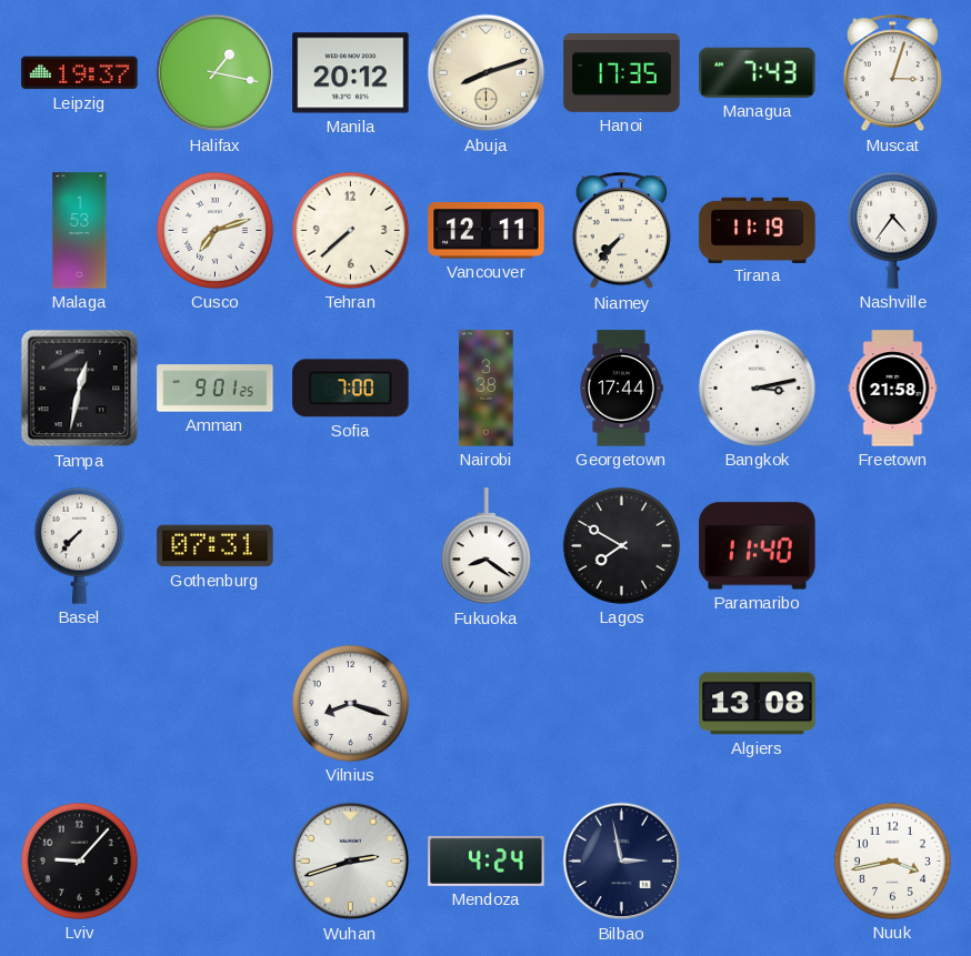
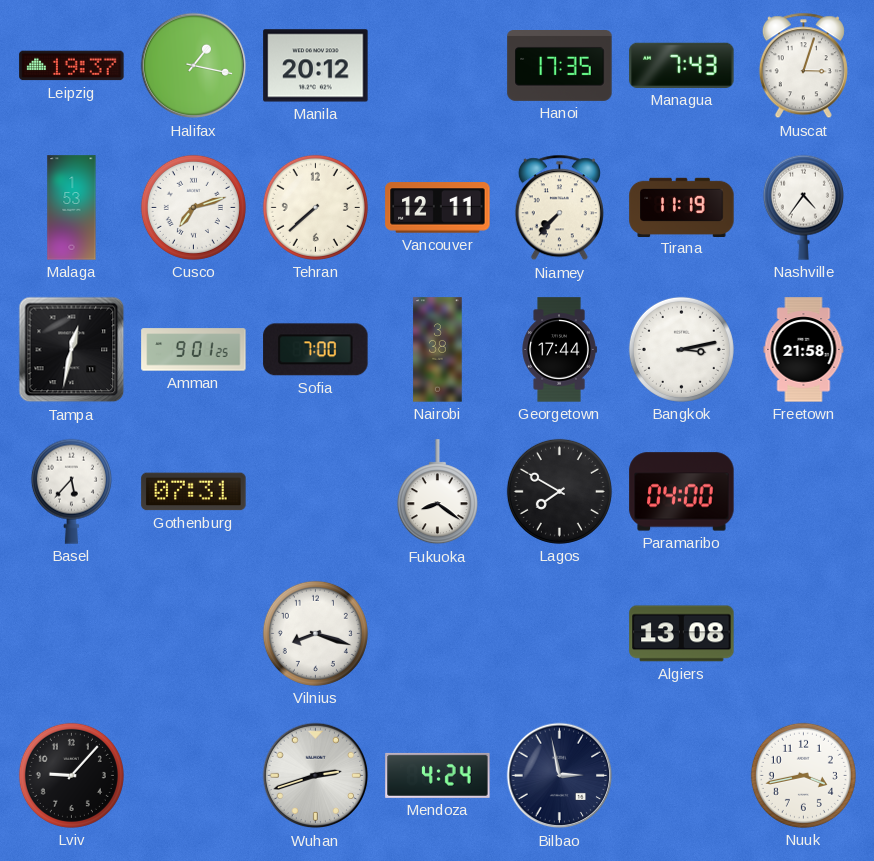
Abuja: 8:12 -> none
Basel: 7:37 -> 5:37
Paramaribo: 11:40 -> 04:00
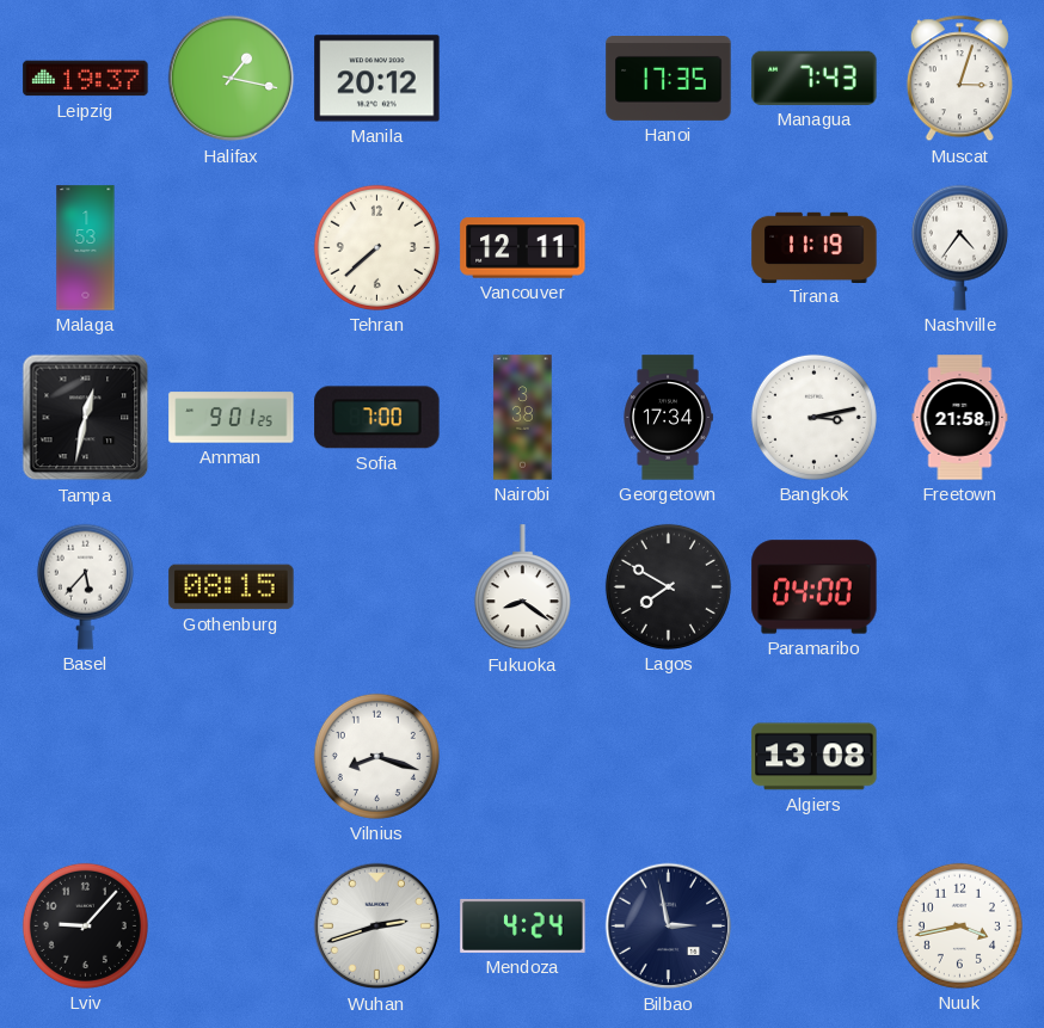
Cusco: 7:12 -> none
Niamey: 7:37 -> none
Georgetown: 17:44 -> 17:34
Gothenburg: 07:31 -> 08:15
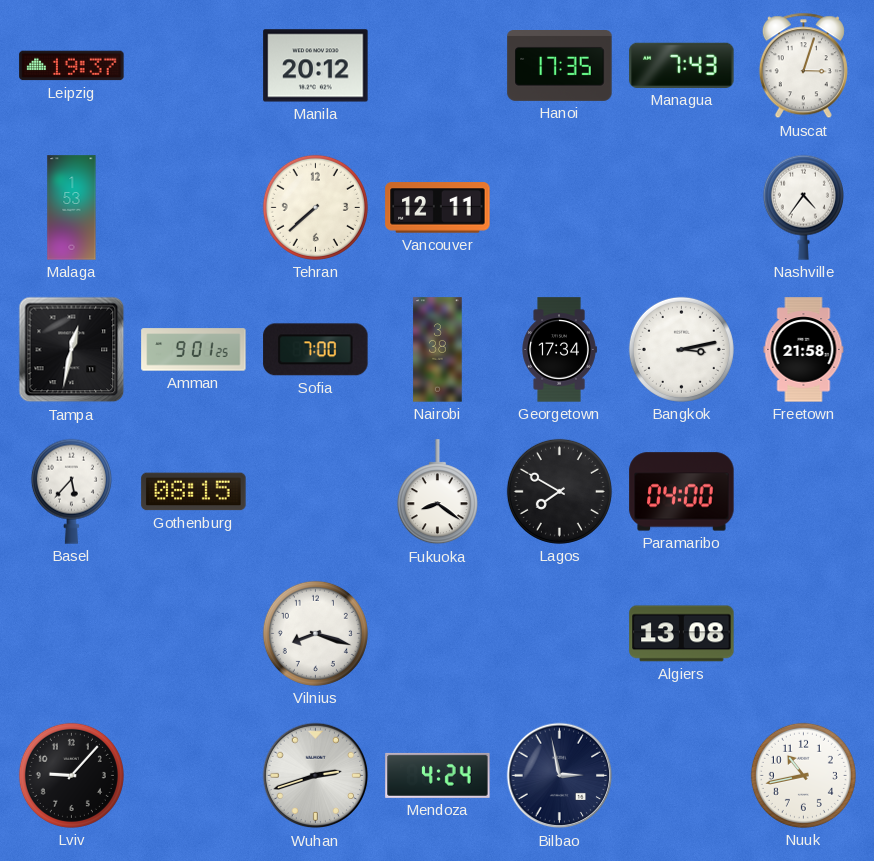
Halifax: 1:17 -> none
Tirana: 11:19 -> none
Nuuk: 3:43 -> 10:43
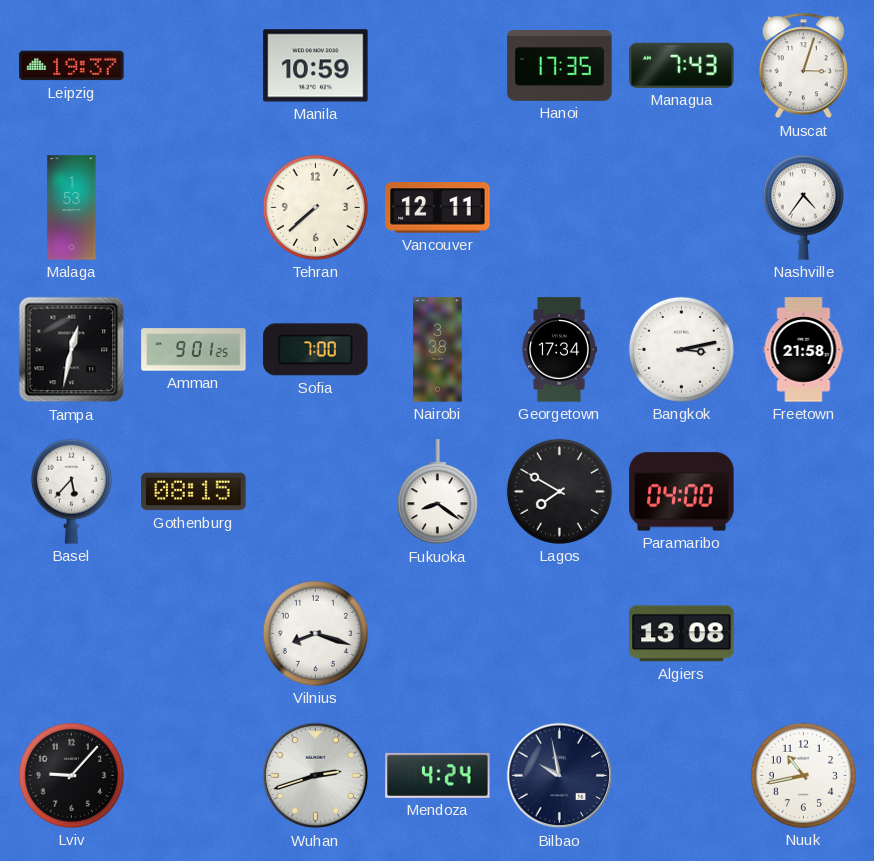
Manila: 20:12 -> 10:59
Bilbao: 2:58 -> 9:58
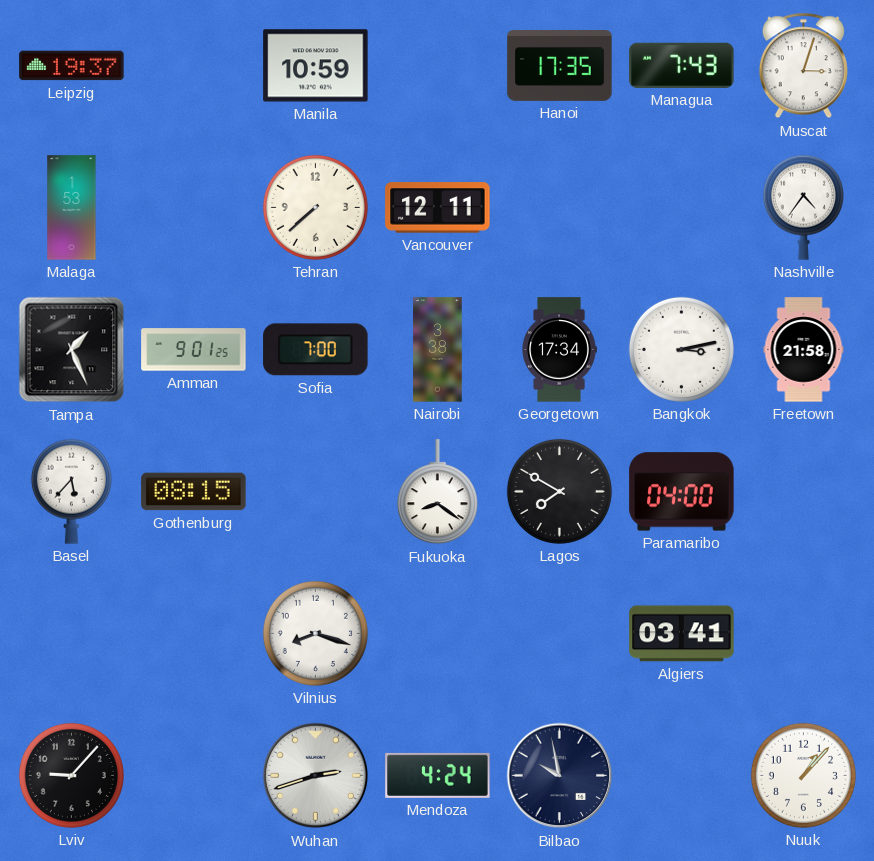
Tampa: 12:32 -> 1:26
Algiers: 13:08 -> 03:41
Nuuk: 10:43 -> 1:07
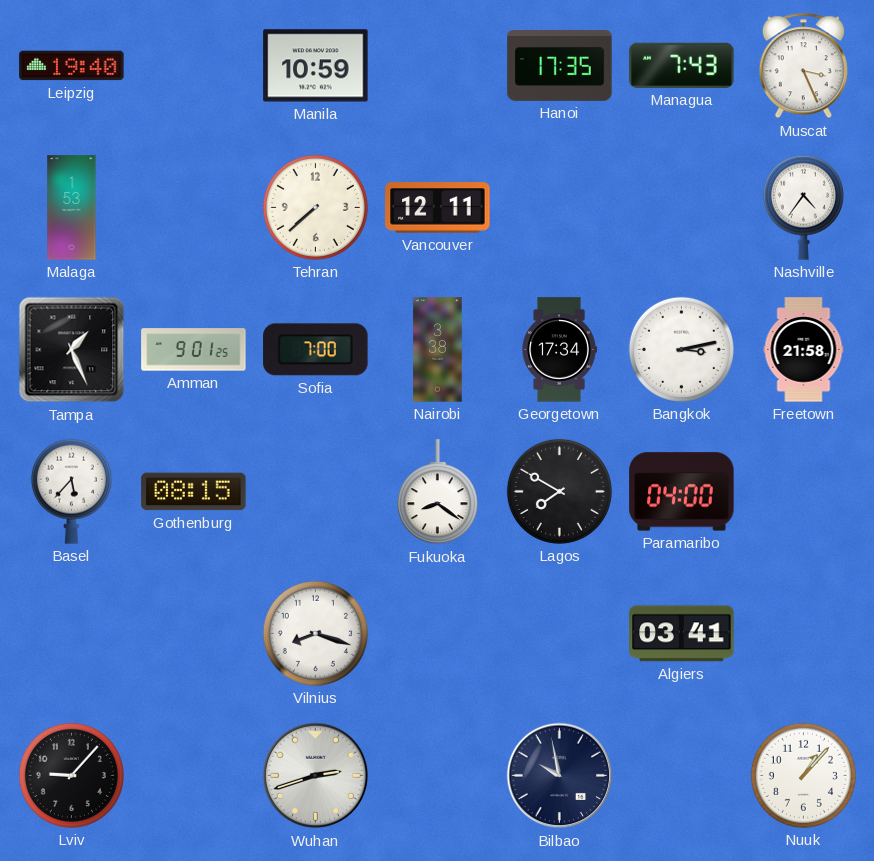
Leipzig: 19:37 -> 19:40
Muscat: 3:03 -> 3:26
Mendoza: 4:24 -> none
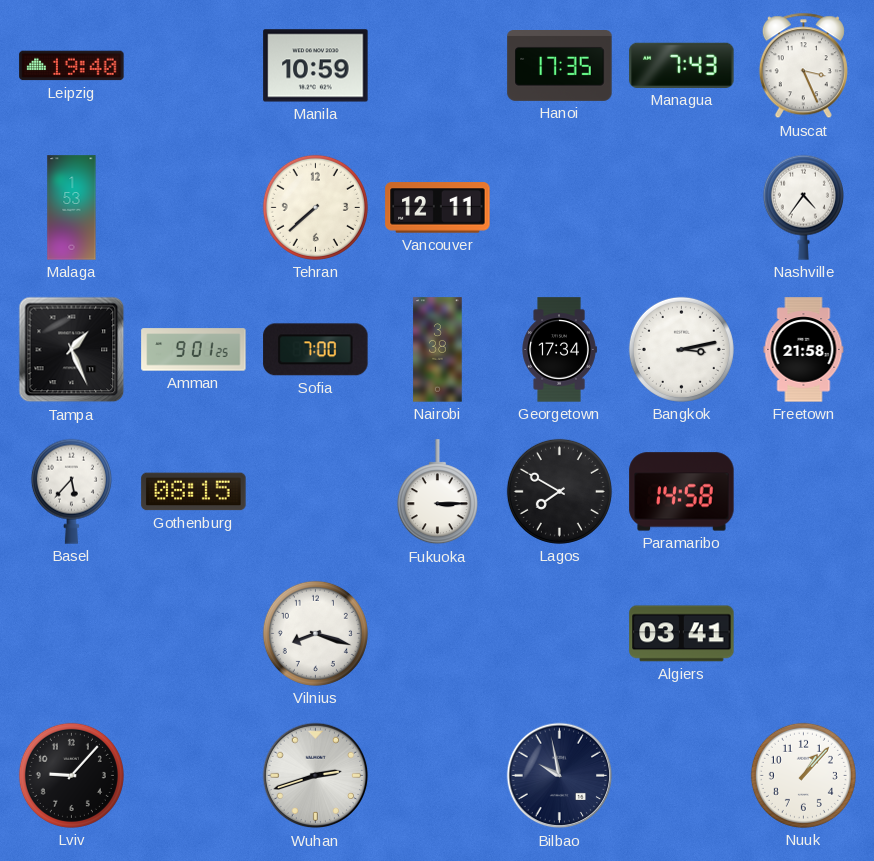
Fukuoka: 8:21 -> 3:15
Paramaribo: 04:00 -> 14:58
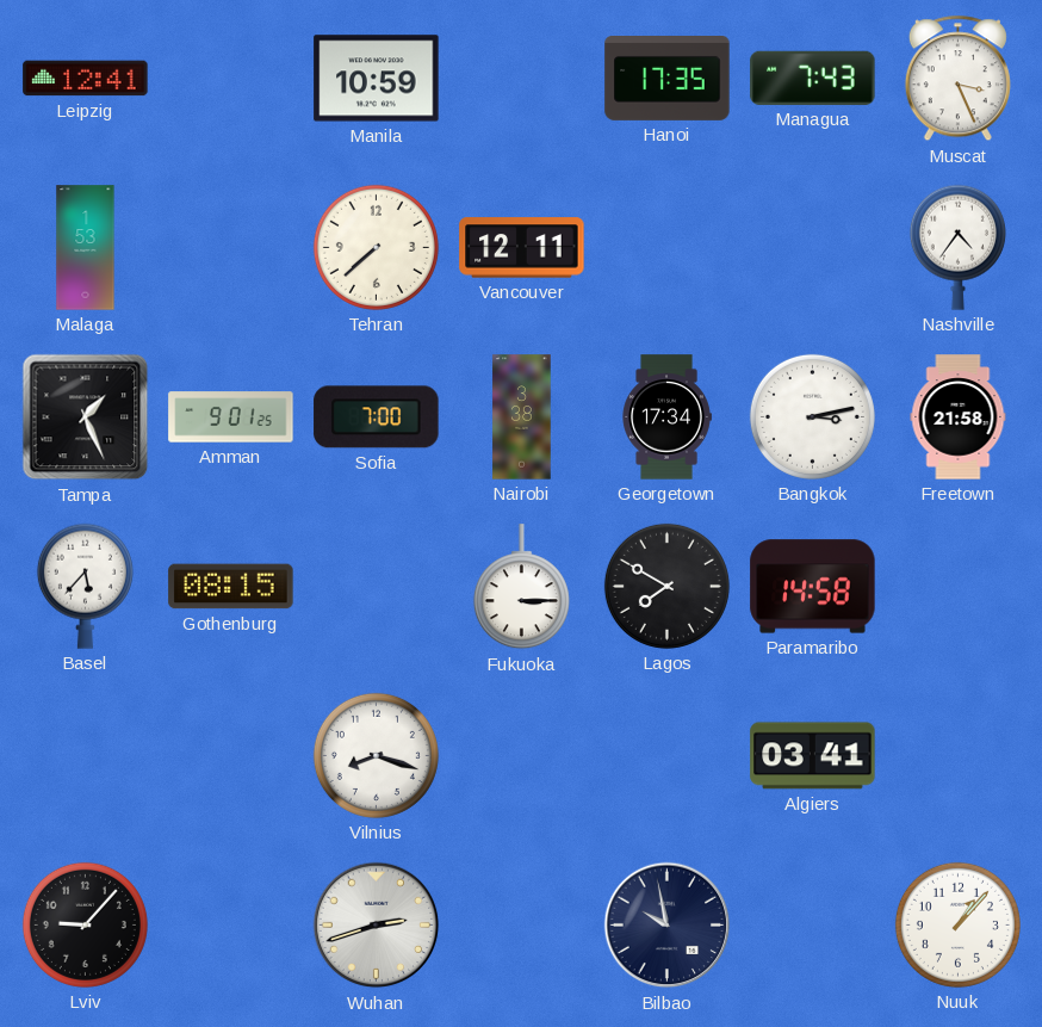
Leipzig: 19:40 -> 12:41
